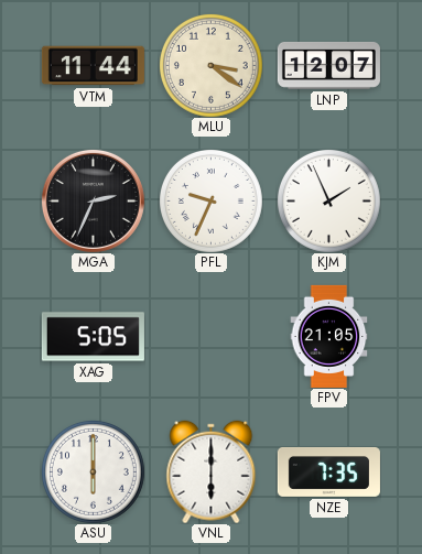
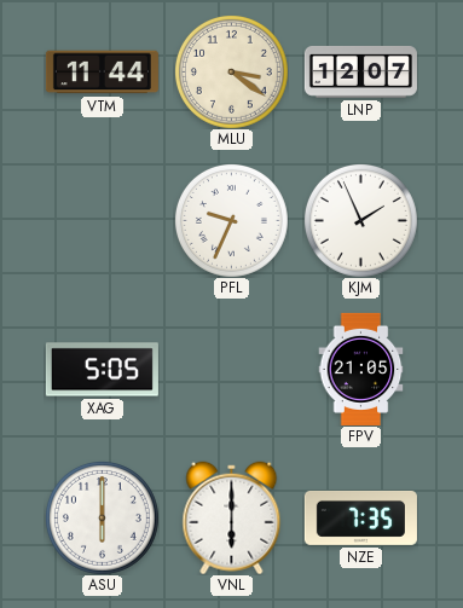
MGA: 2:34 -> none
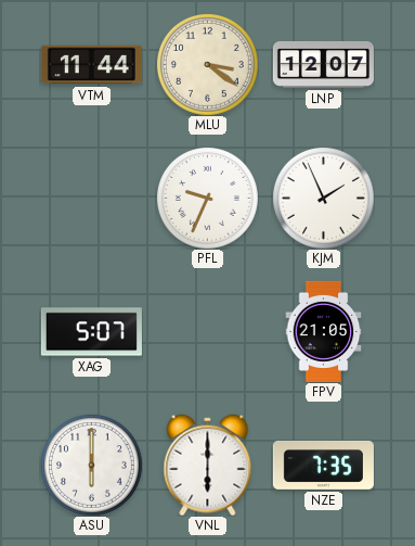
XAG: 5:05 -> 5:07
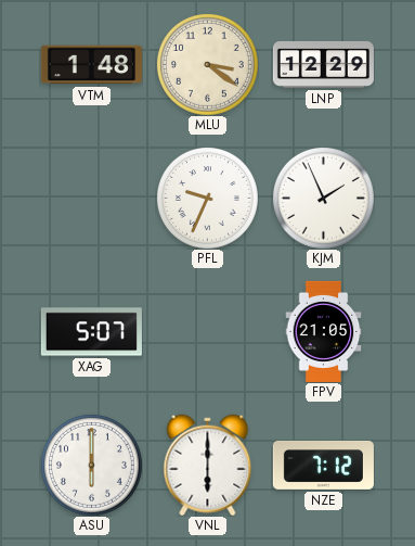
VTM: 11:44 -> 1:48
LNP: 12:07 -> 12:29
NZE: 7:35 -> 7:12
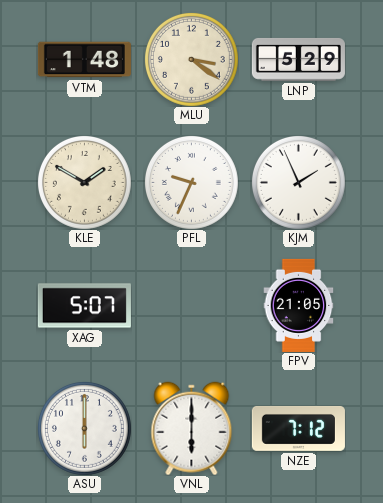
LNP: 12:29 -> 5:29
KLE: none -> 1:50
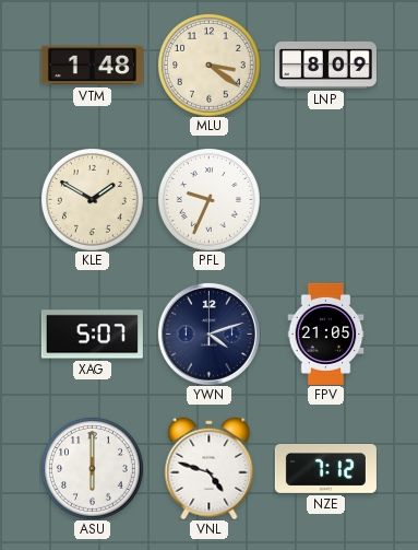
LNP: 5:29 -> 8:09
KJM: 1:56 -> none
YWN: none -> 4:12
VNL: 6:00 -> 4:48
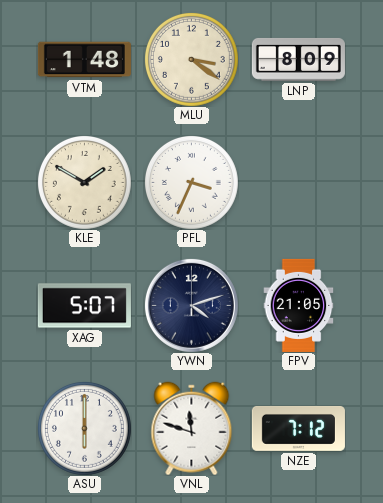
PFL: 9:34 -> 3:34
VNL: 4:48 -> 11:48
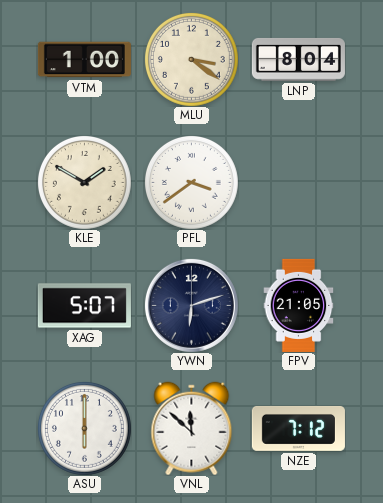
VTM: 1:48 -> 1:00
LNP: 8:09 -> 8:04
PFL: 3:34 -> 3:39
YWN: 4:12 -> 6:12
VNL: 11:48 -> 11:52
